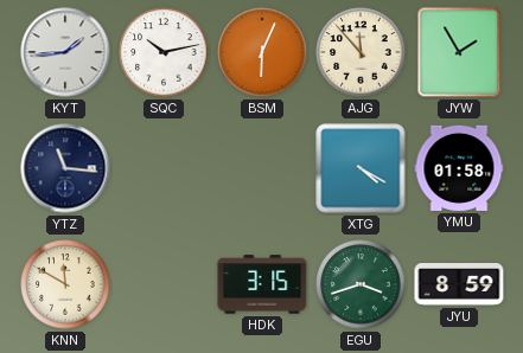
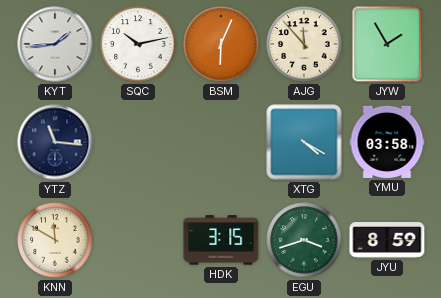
YMU: 01:58 -> 03:58
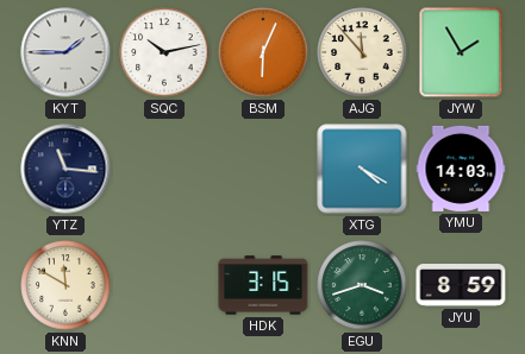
KYT: 1:44 -> 1:45
YMU: 03:58 -> 14:03
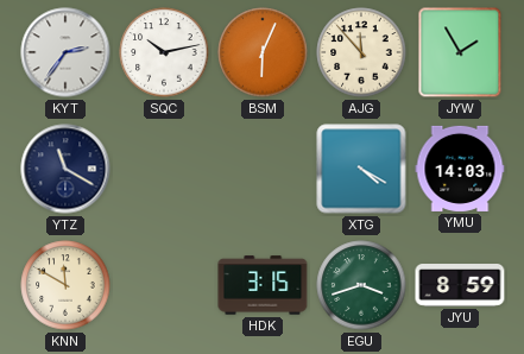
KYT: 1:45 -> 2:36
YTZ: 11:16 -> 11:20
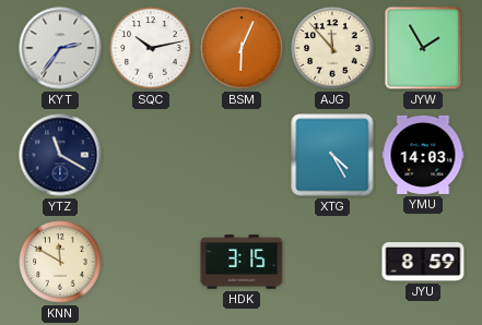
XTG: 4:20 -> 4:25
EGU: 3:42 -> none
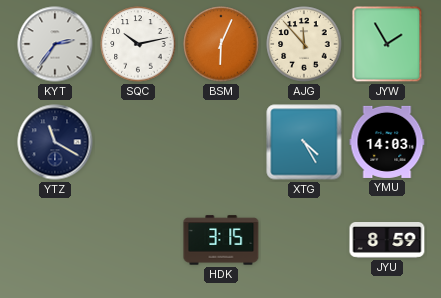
KNN: 11:50 -> none
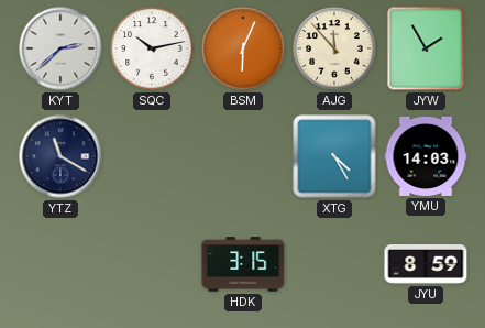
KYT: 2:36 -> 2:38
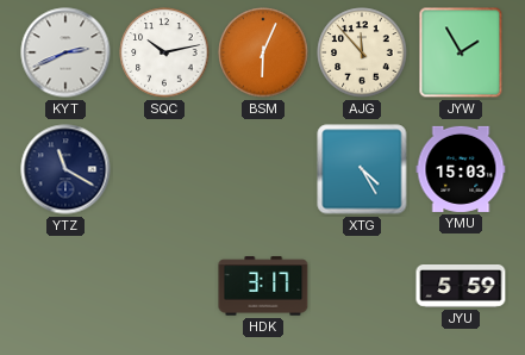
KYT: 2:38 -> 2:41
YMU: 14:03 -> 15:03
HDK: 3:15 -> 3:17
JYU: 8:59 -> 5:59
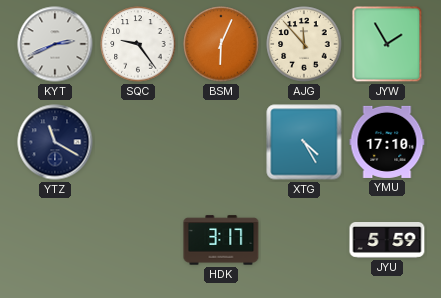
SQC: 10:13 -> 9:24
YMU: 15:03 -> 17:10
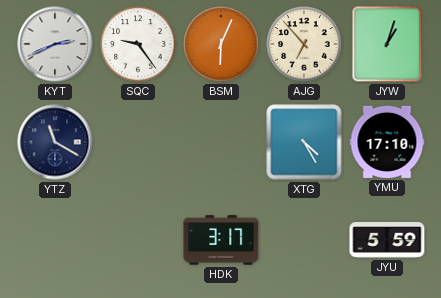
AJG: 11:53 -> 6:53
JYW: 1:55 -> 1:03
